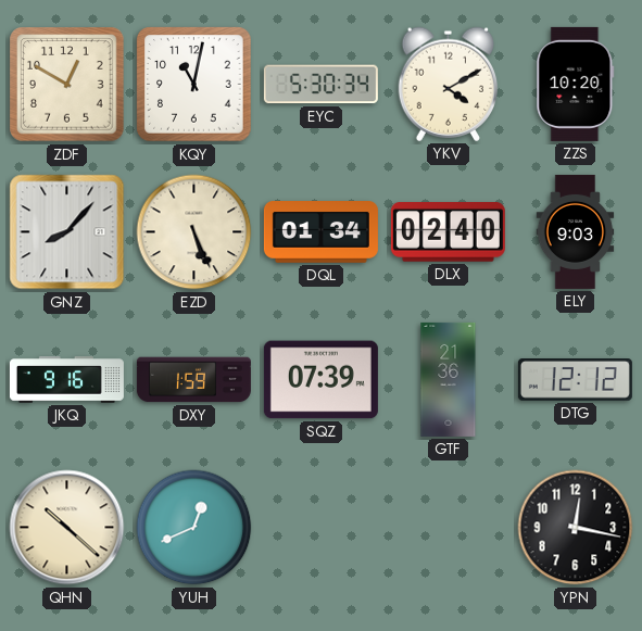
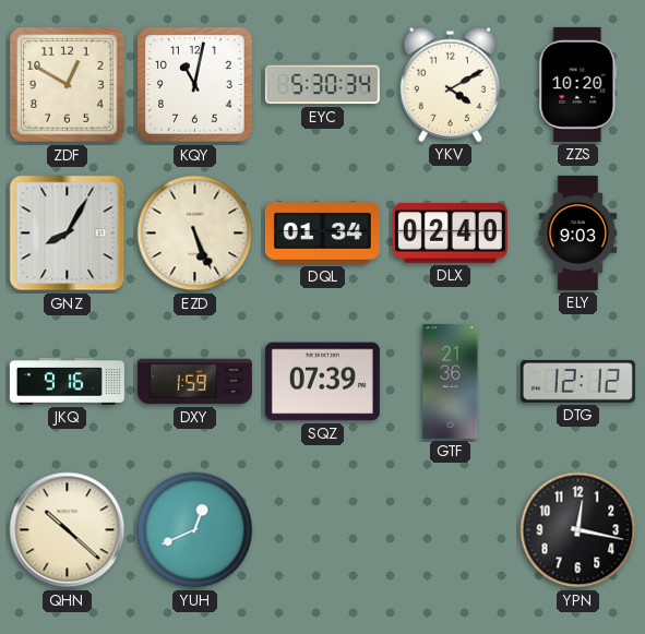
GNZ: 8:07 -> 8:05
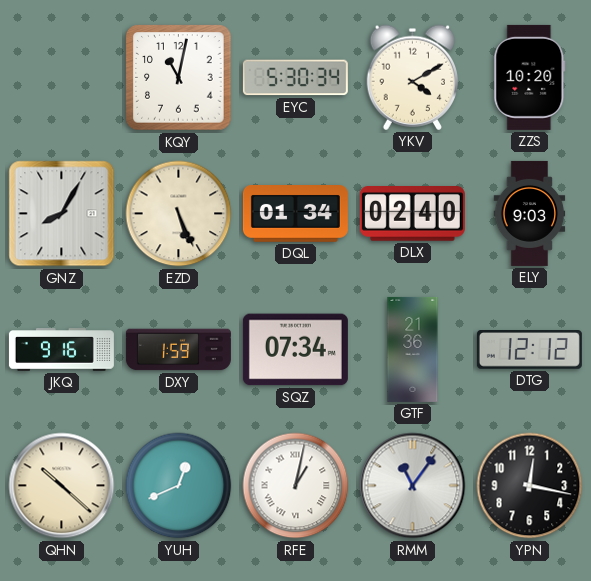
ZDF: 12:50 -> none
SQZ: 07:39 -> 07:34
RFE: none -> 1:02
RMM: none -> 11:06
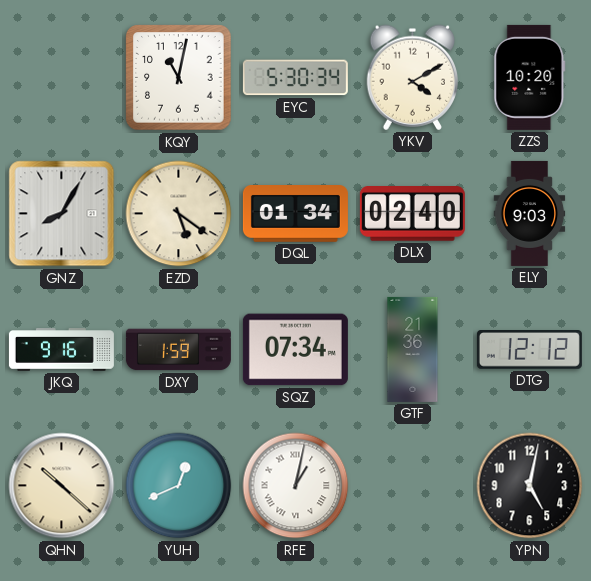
EZD: 5:26 -> 5:21
RMM: 11:06 -> none
YPN: 12:17 -> 5:02
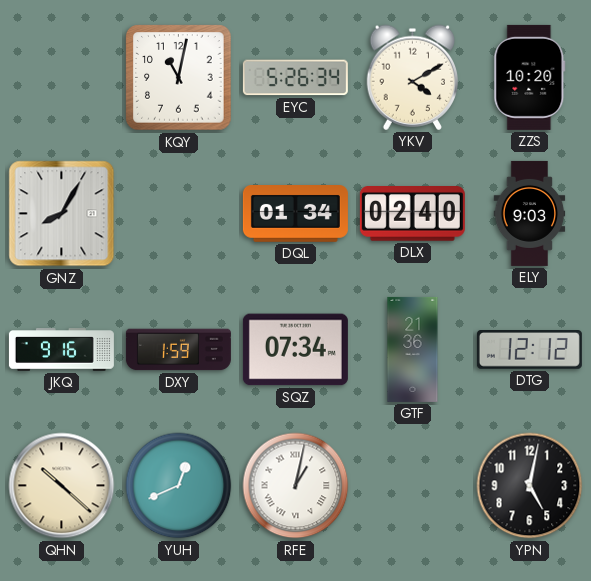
EYC: 5:30 -> 5:26
EZD: 5:21 -> none
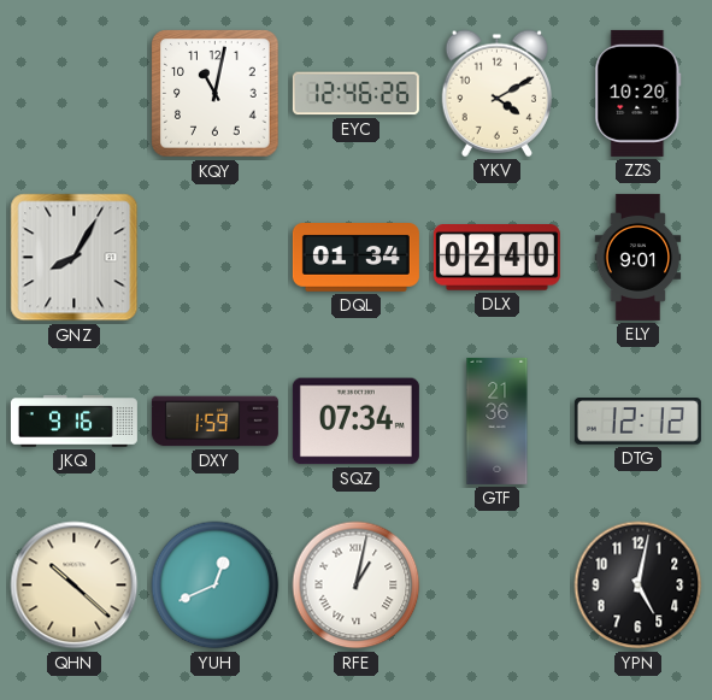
EYC: 5:26 -> 12:46
ELY: 9:03 -> 9:01
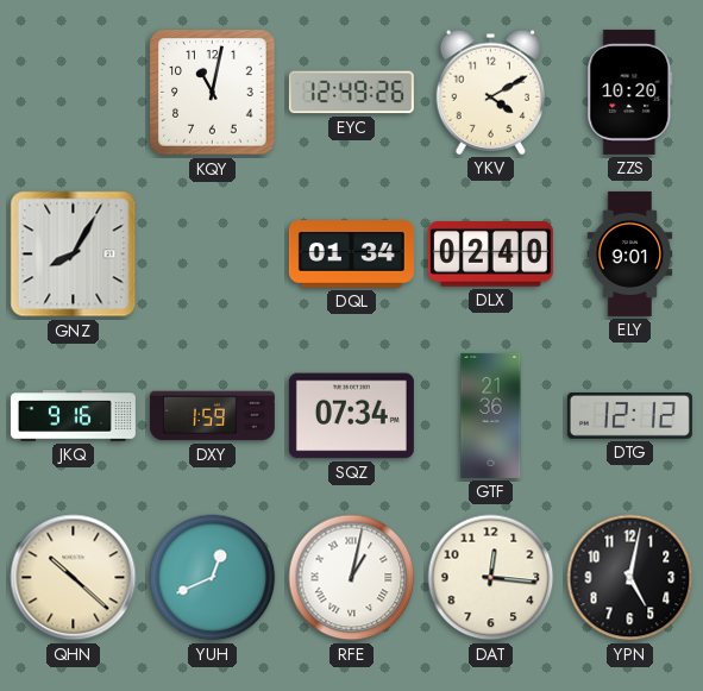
EYC: 12:46 -> 12:49
DAT: none -> 12:16
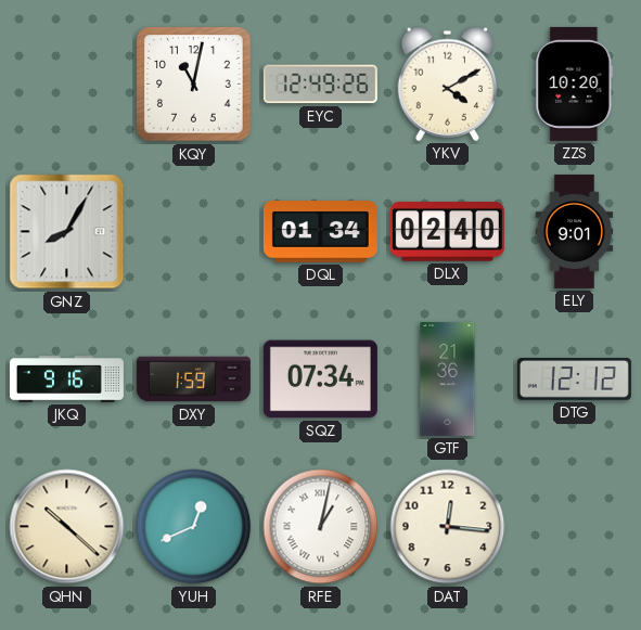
YPN: 5:02 -> none
